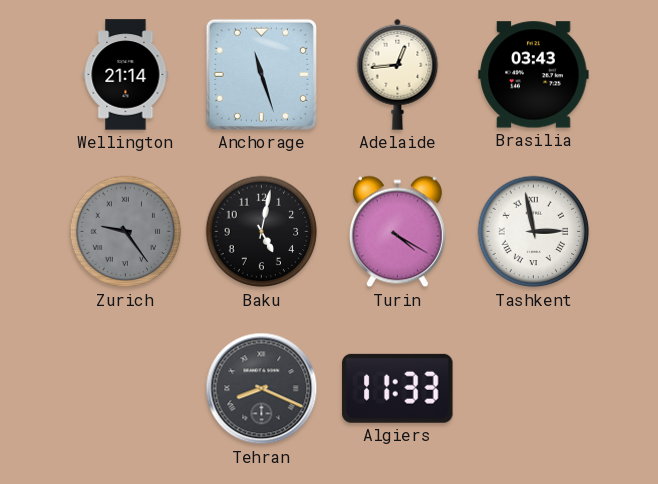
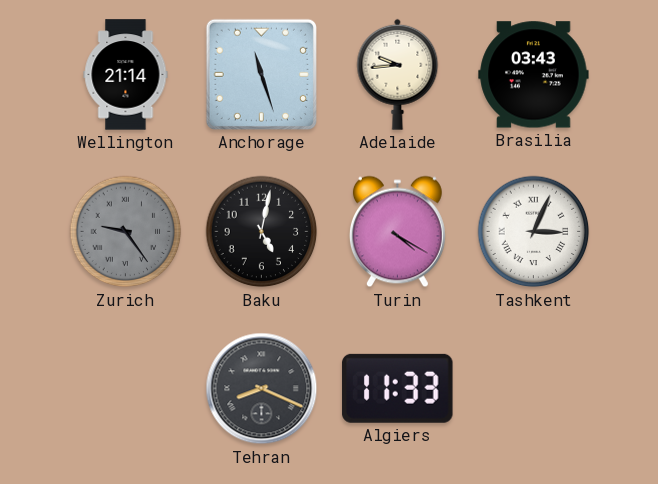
Adelaide: 12:44 -> 9:44
Tashkent: 2:58 -> 3:04
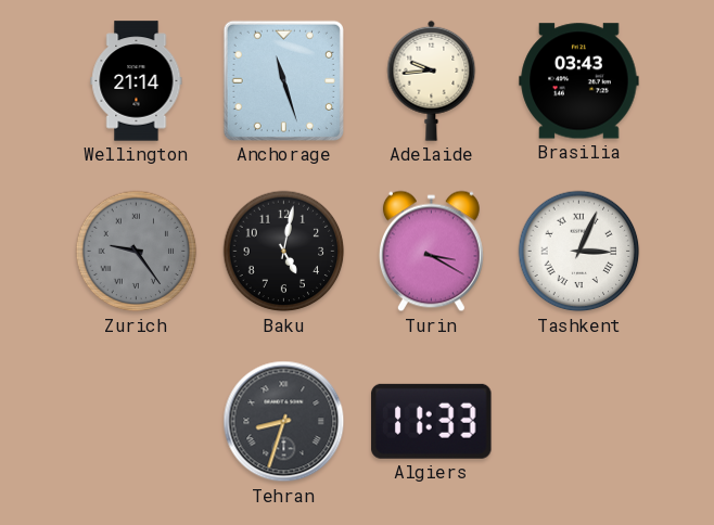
Turin: 4:20 -> 3:20
Tehran: 8:19 -> 8:33
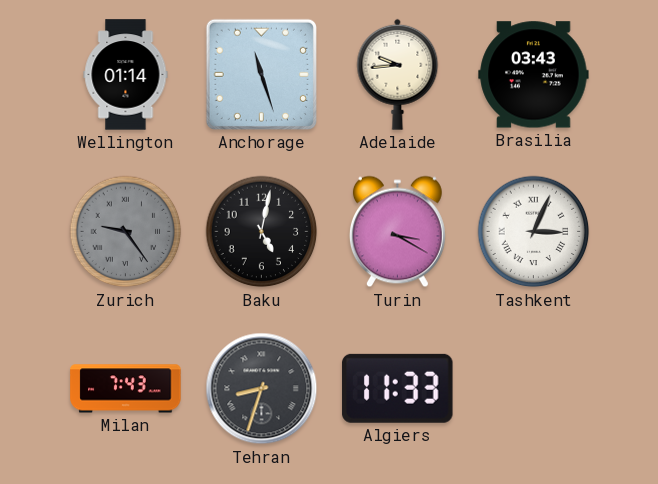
Wellington: 21:14 -> 01:14
Milan: none -> 7:43
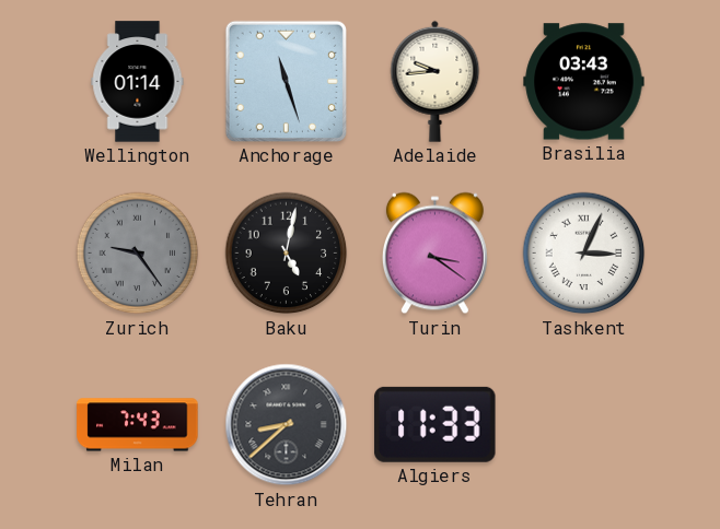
Turin: 3:20 -> 3:21
Tehran: 8:33 -> 8:38
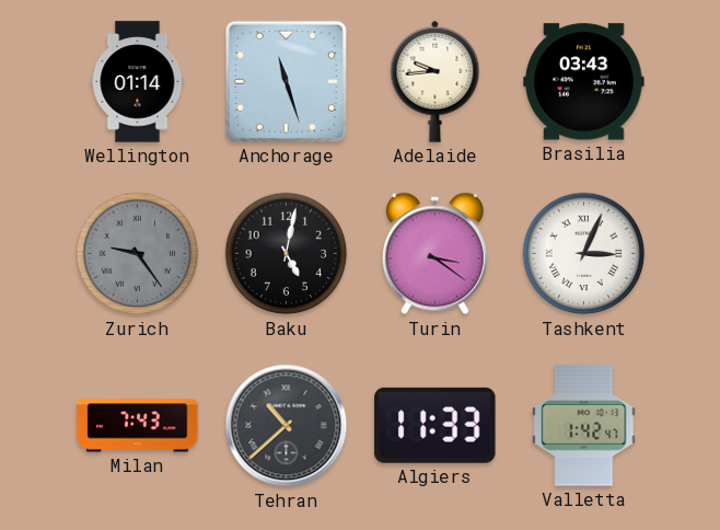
Tehran: 8:38 -> 10:38
Valletta: none -> 1:42
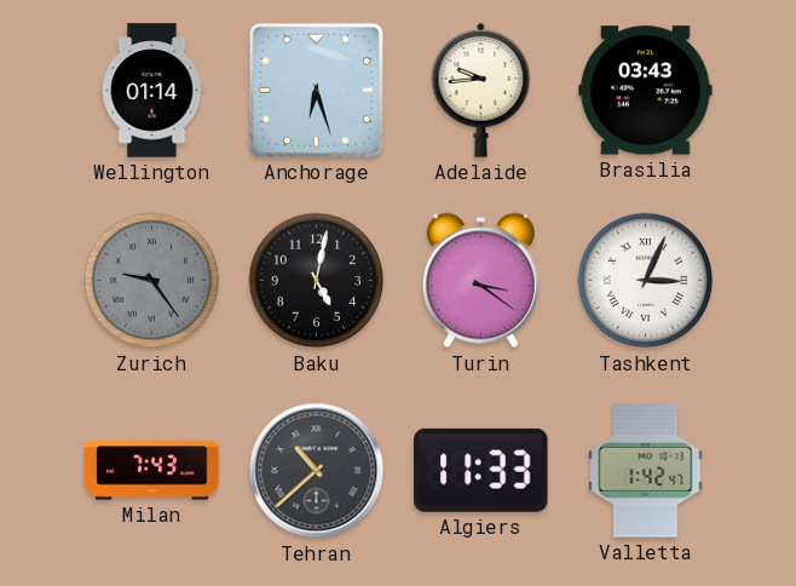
Anchorage: 11:27 -> 6:27
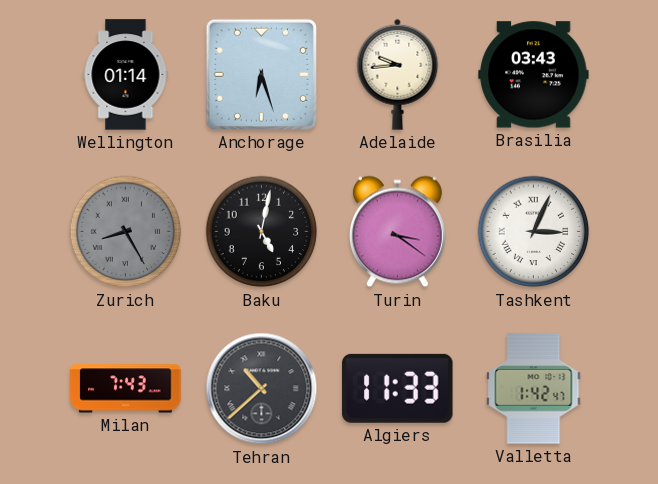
Zurich: 9:24 -> 8:25
